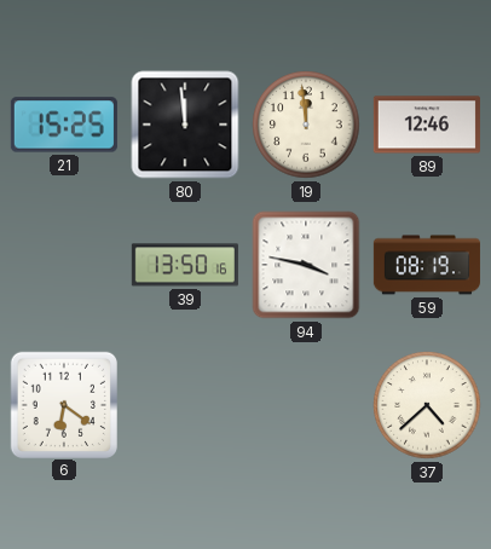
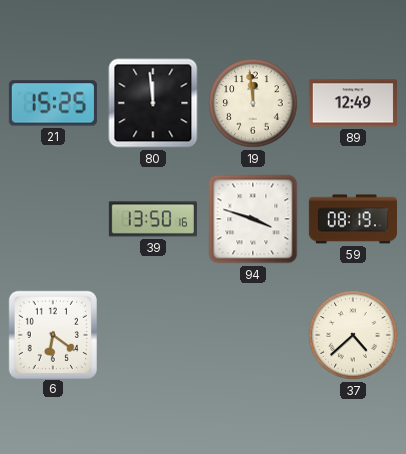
89: 12:46 -> 12:49
94: 3:47 -> 3:48
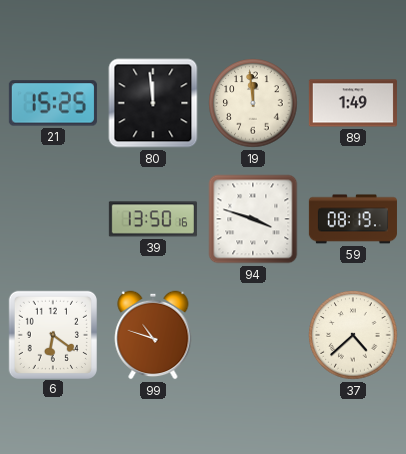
89: 12:49 -> 1:49
99: none -> 10:48
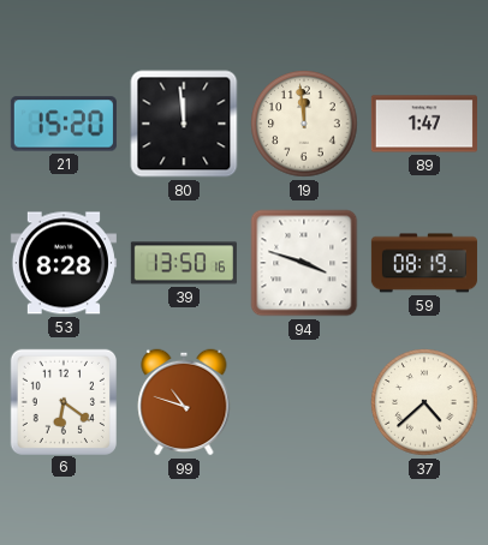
21: 15:25 -> 15:20
89: 1:49 -> 1:47
53: none -> 8:28
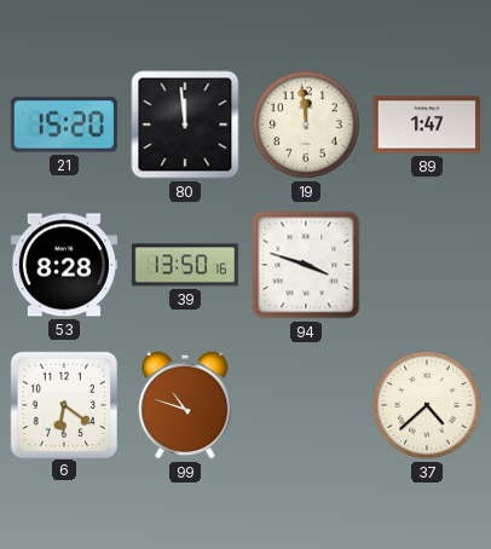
59: 08:19 -> none
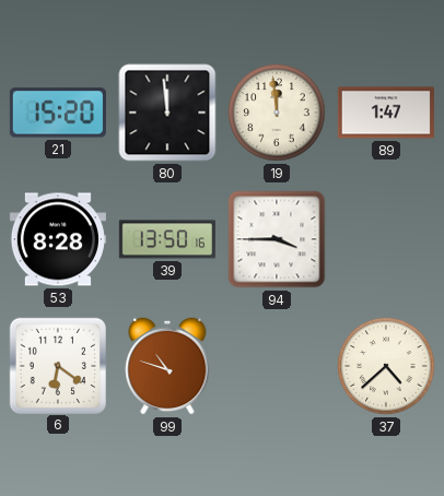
94: 3:48 -> 3:45
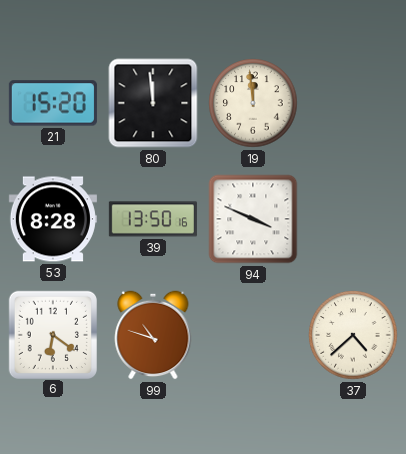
89: 1:47 -> none
94: 3:45 -> 3:49
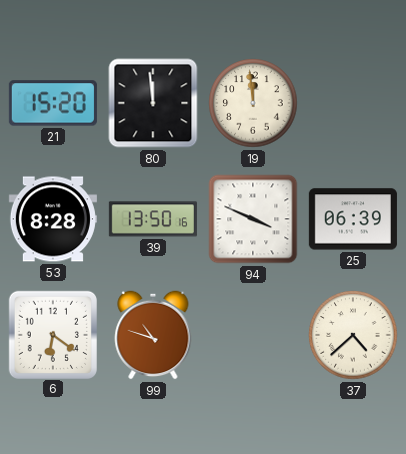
25: none -> 06:39
